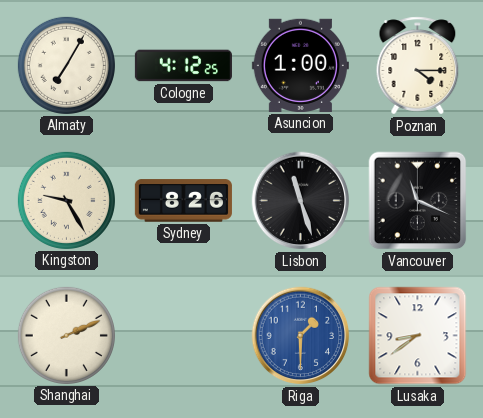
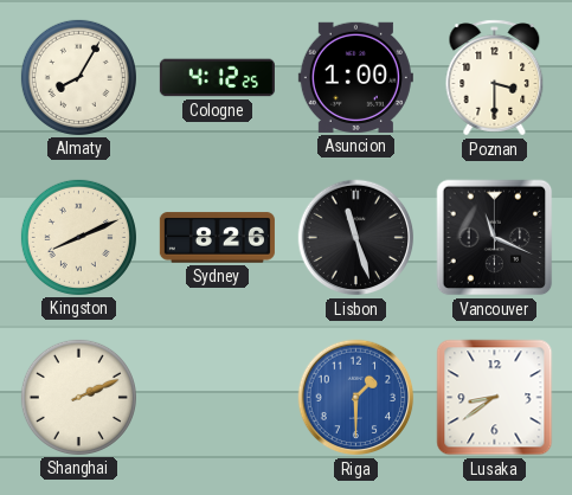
Almaty: 7:05 -> 8:05
Poznan: 4:15 -> 3:30
Kingston: 9:25 -> 8:11
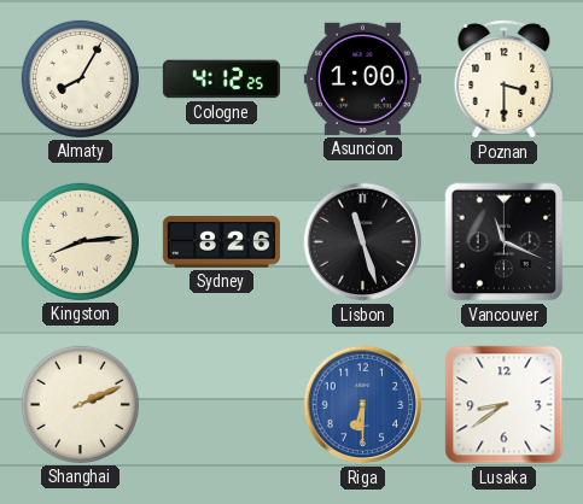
Kingston: 8:11 -> 8:14
Riga: 1:30 -> 6:30
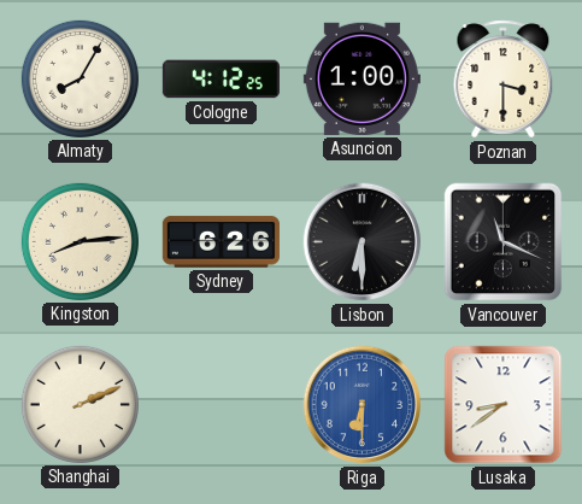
Sydney: 8:26 -> 6:26
Lisbon: 11:27 -> 6:30
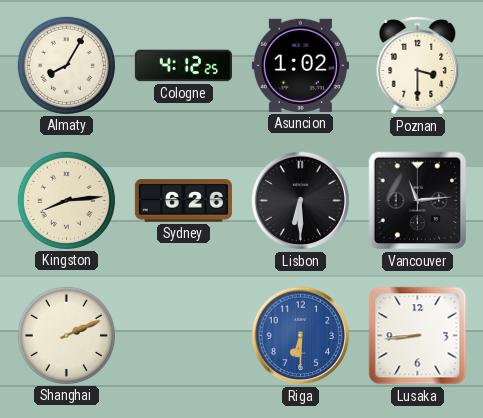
Asuncion: 1:00 -> 1:02
Vancouver: 11:19 -> 11:14
Lusaka: 8:39 -> 8:44
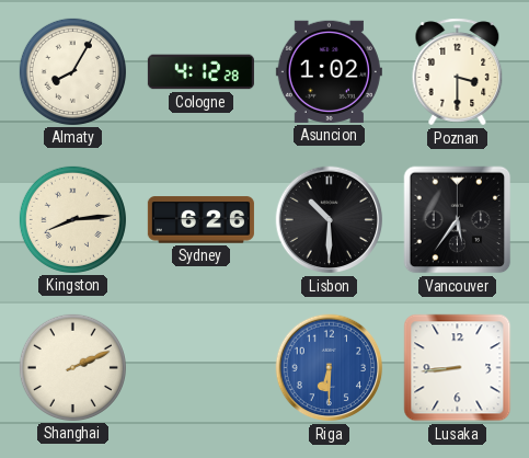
Cologne: 4:12:25 -> 4:12:28
Lisbon: 6:30 -> 10:30
Vancouver: 11:14 -> 5:36
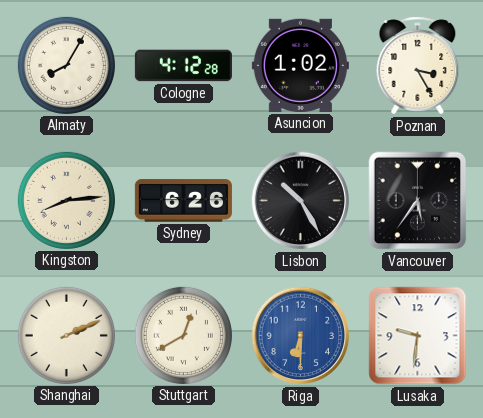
Poznan: 3:30 -> 3:25
Lisbon: 10:30 -> 10:25
Stuttgart: none -> 12:40
Lusaka: 8:44 -> 9:31
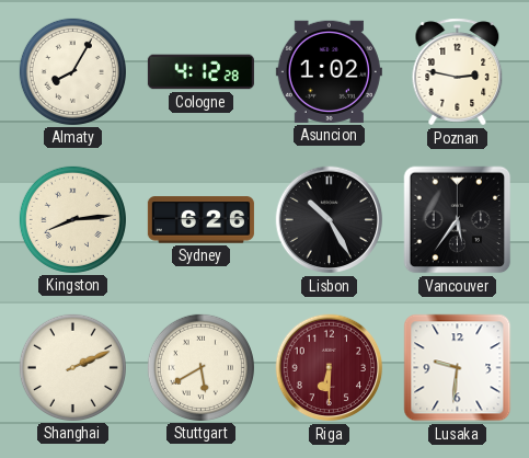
Poznan: 3:25 -> 2:47
Stuttgart: 12:40 -> 5:40
Riga dial: blue -> burgundy
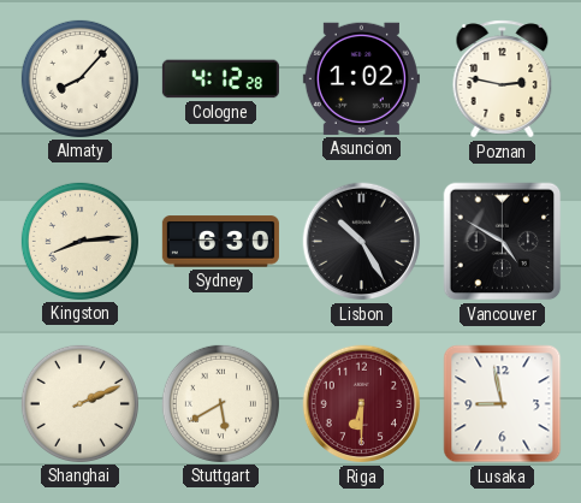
Almaty: 8:05 -> 8:07
Sydney: 6:26 -> 6:30
Vancouver: 5:36 -> 4:50
Lusaka: 9:31 -> 8:58
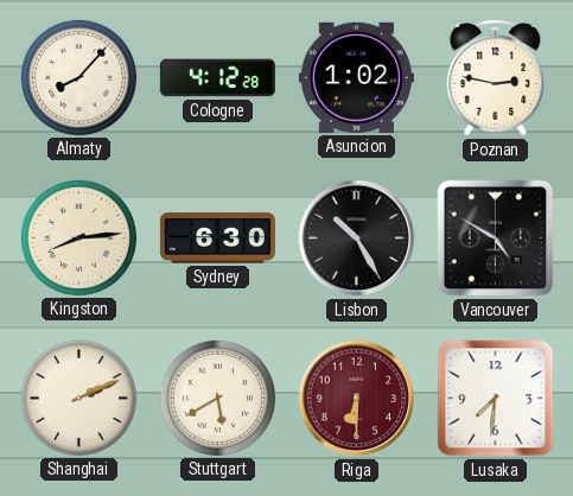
Lusaka: 8:58 -> 7:31
